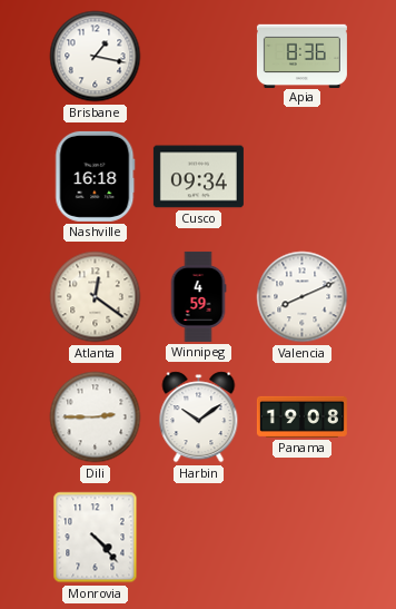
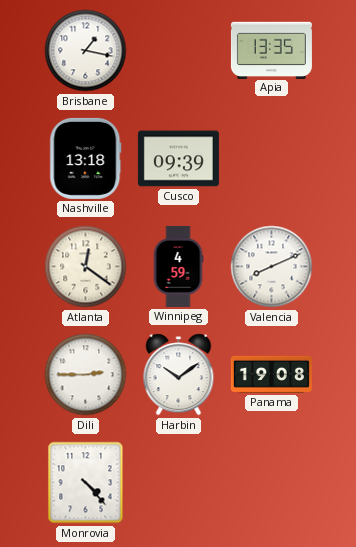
Apia: 8:36 -> 13:35
Nashville: 16:18 -> 13:18
Cusco: 09:34 -> 09:39
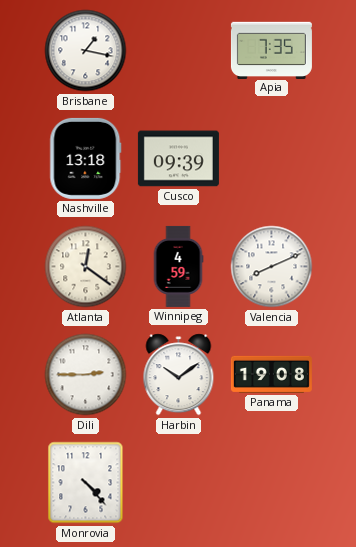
Apia: 13:35 -> 7:35
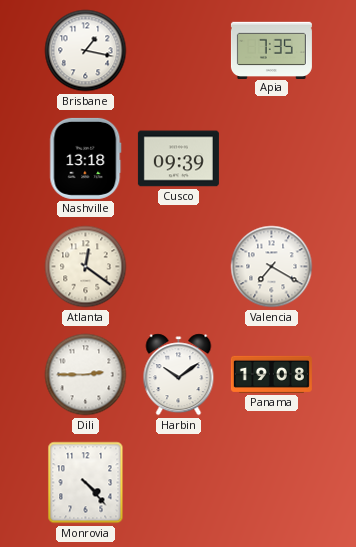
Winnipeg: 4:59 -> none
Valencia: 8:11 -> 7:20
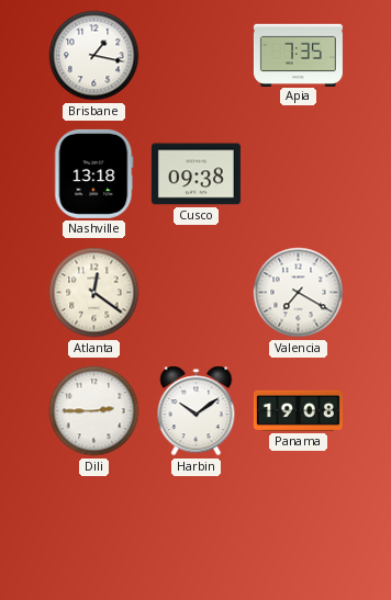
Cusco: 09:39 -> 09:38
Monrovia: 4:23 -> none
